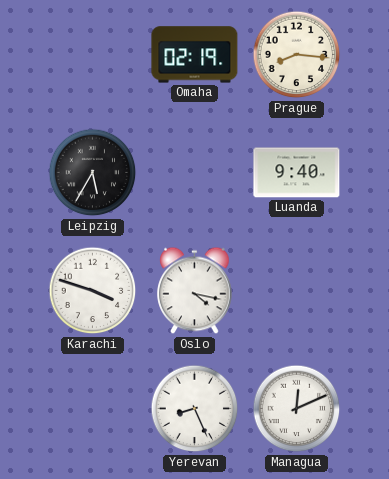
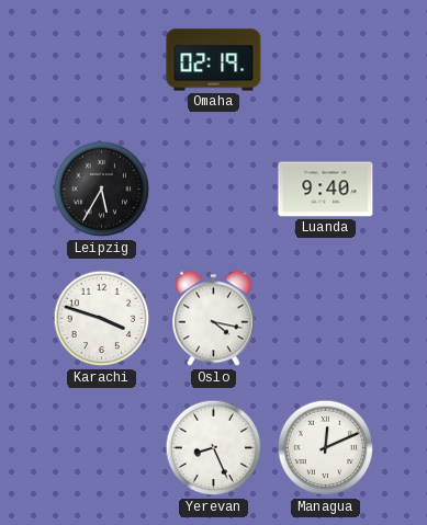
Prague: 8:16 -> none
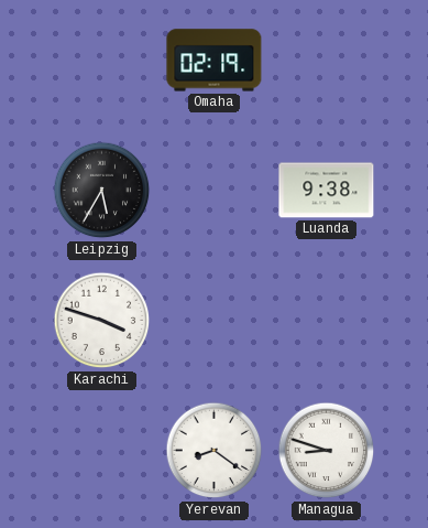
Luanda: 9:40 -> 9:38
Oslo: 4:17 -> none
Yerevan: 8:26 -> 8:21
Managua: 12:11 -> 8:48
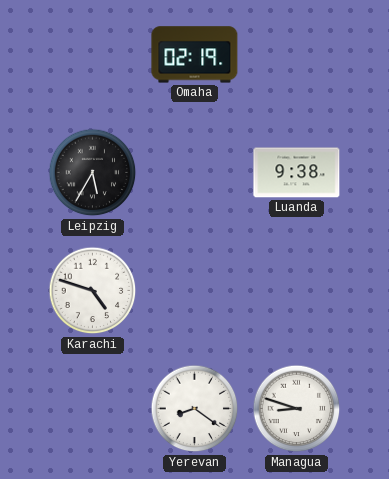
Karachi: 3:48 -> 4:48
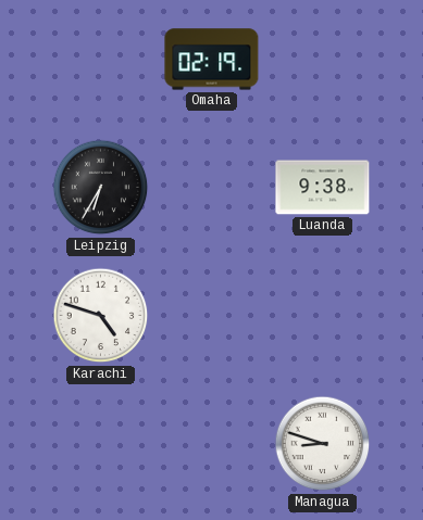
Leipzig: 5:35 -> 6:35
Yerevan: 8:21 -> none
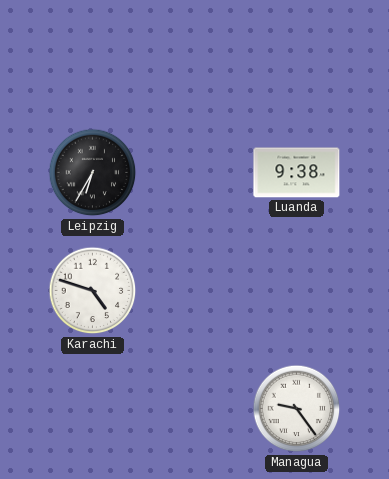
Omaha: 02:19 -> none
Managua: 8:48 -> 9:24
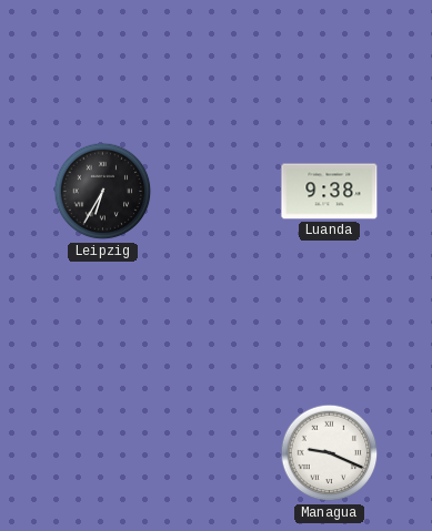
Karachi: 4:48 -> none
Managua: 9:24 -> 9:19
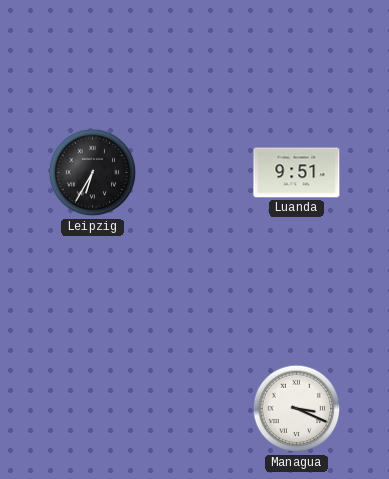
Luanda: 9:38 -> 9:51
Managua: 9:19 -> 3:19
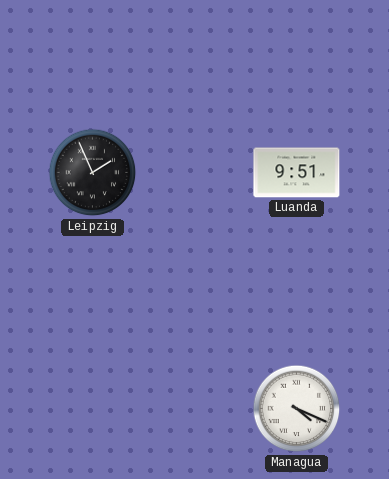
Leipzig: 6:35 -> 1:56
Managua: 3:19 -> 4:19
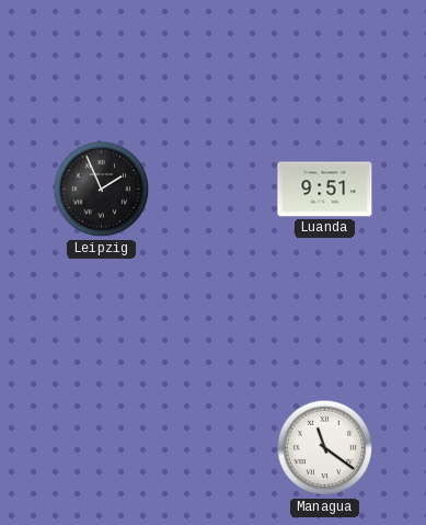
Managua: 4:19 -> 11:21
